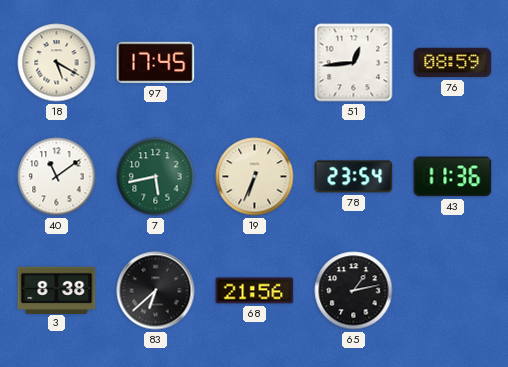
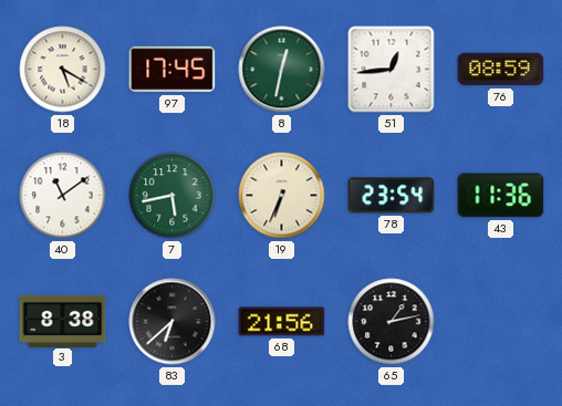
8: none -> 12:32
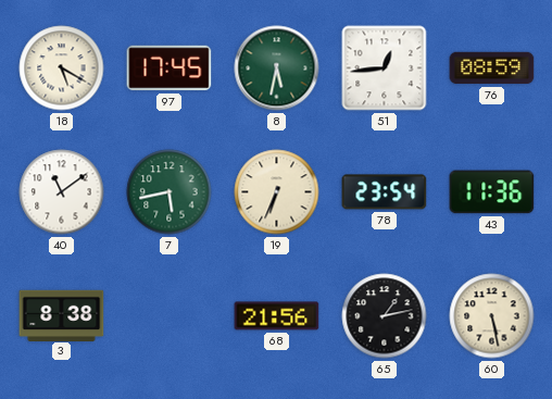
8: 12:32 -> 5:32
83: 6:38 -> none
60: none -> 5:28
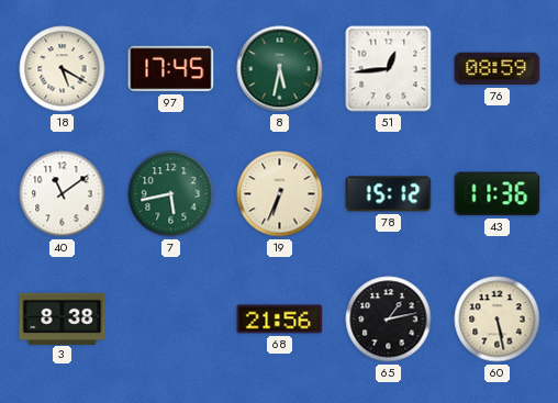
78: 23:54 -> 15:12
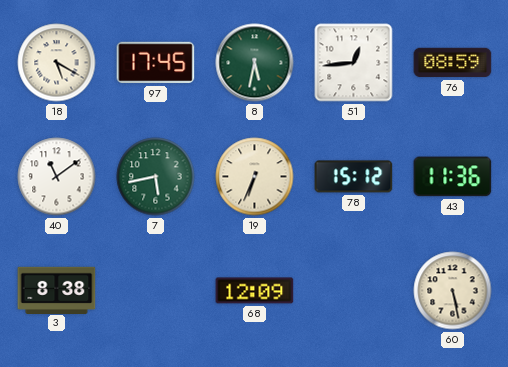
68: 21:56 -> 12:09
65: 1:13 -> none
